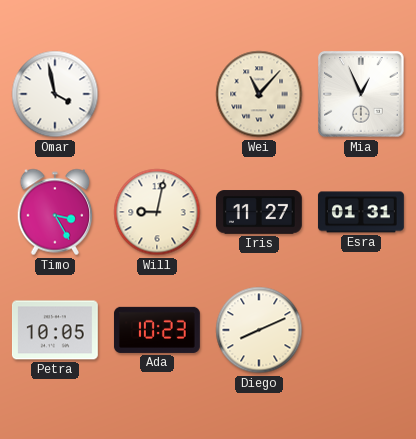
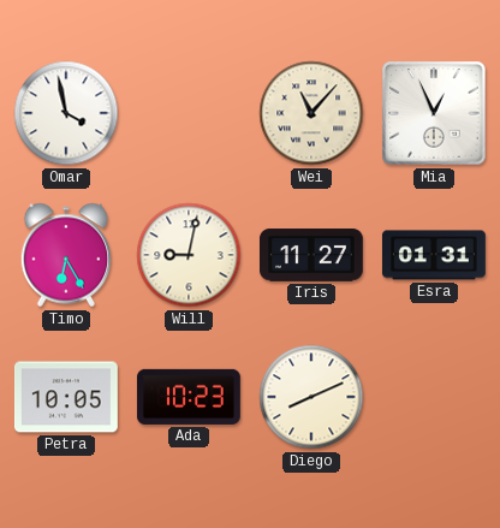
Timo: 3:25 -> 6:25
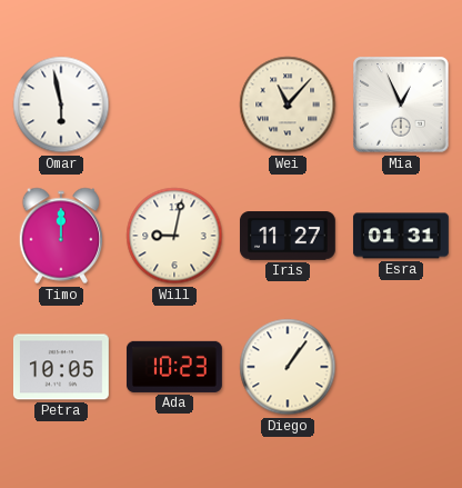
Omar: 3:58 -> 5:58
Timo: 6:25 -> 12:00
Diego: 8:11 -> 1:06
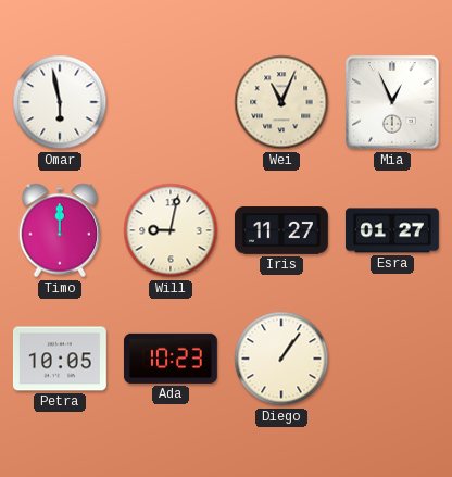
Wei: 11:07 -> 11:04
Esra: 01:31 -> 01:27
